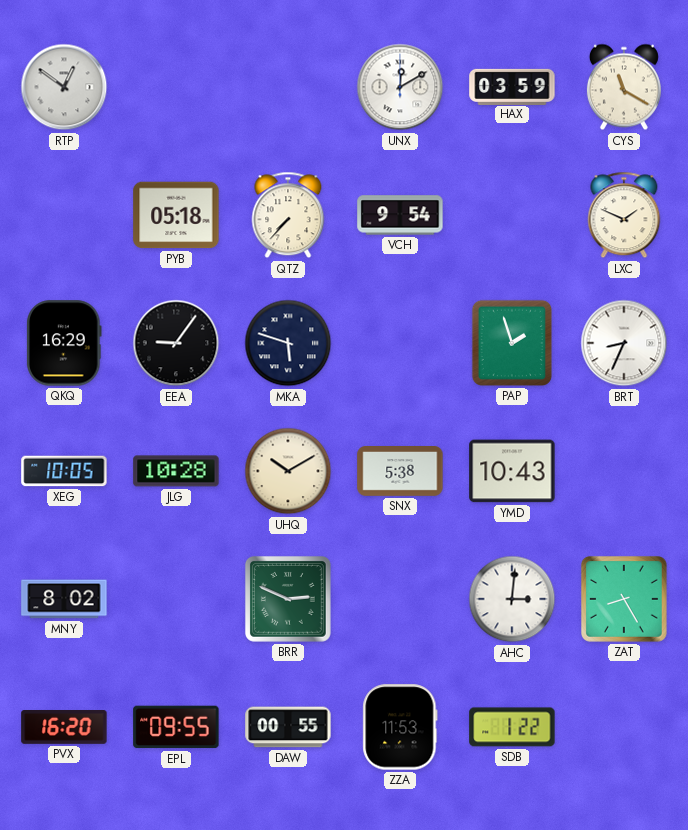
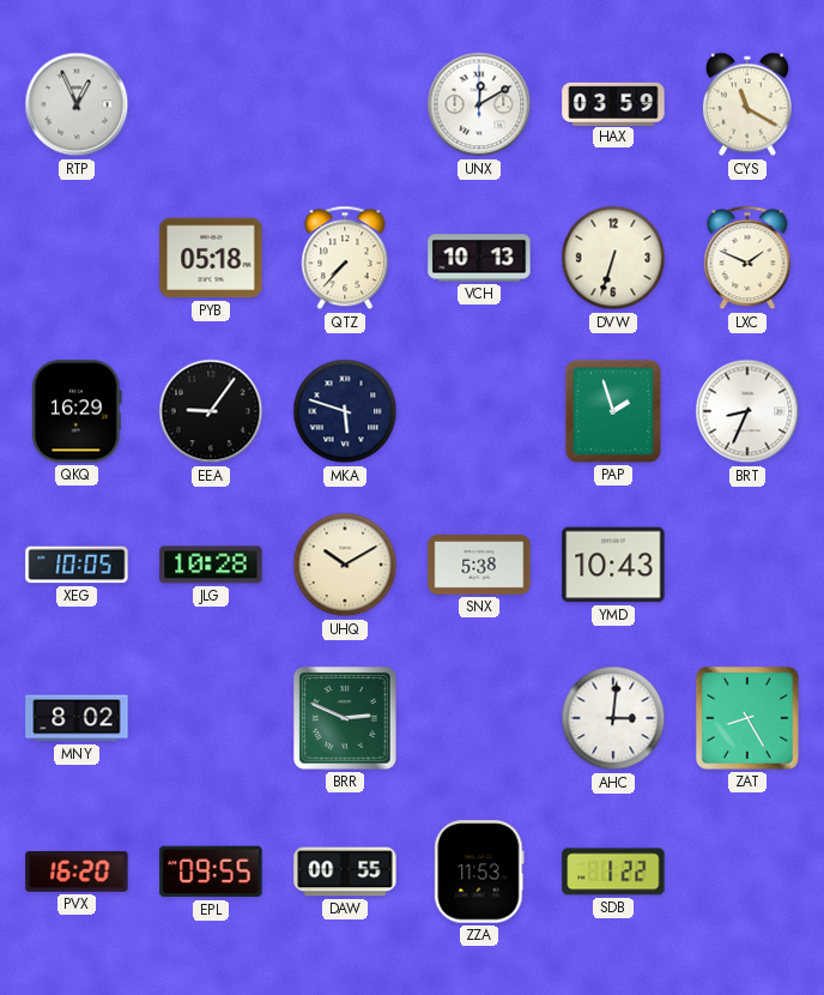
RTP: 12:51 -> 12:56
VCH: 9:54 -> 10:13
DVW: none -> 6:33
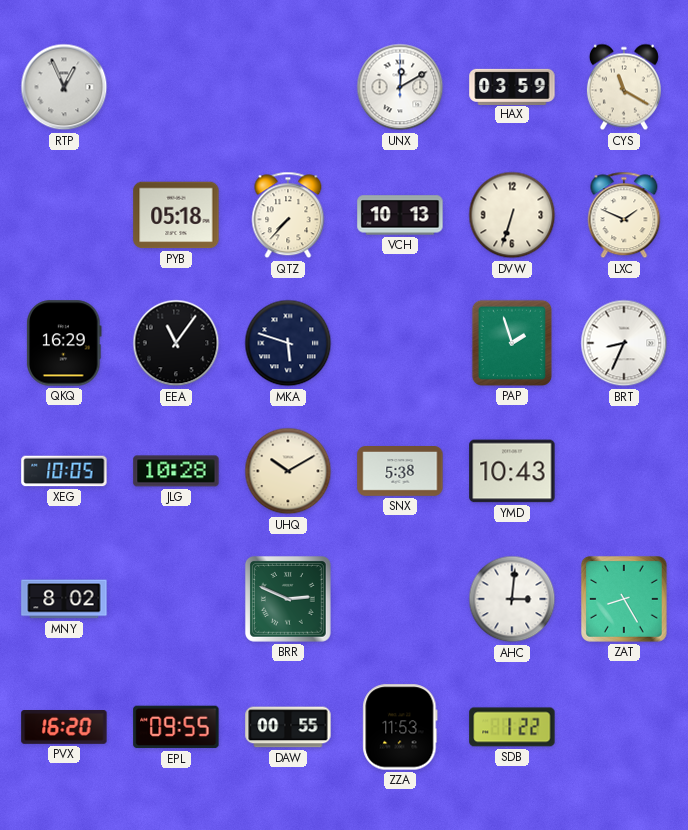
EEA: 9:06 -> 11:06
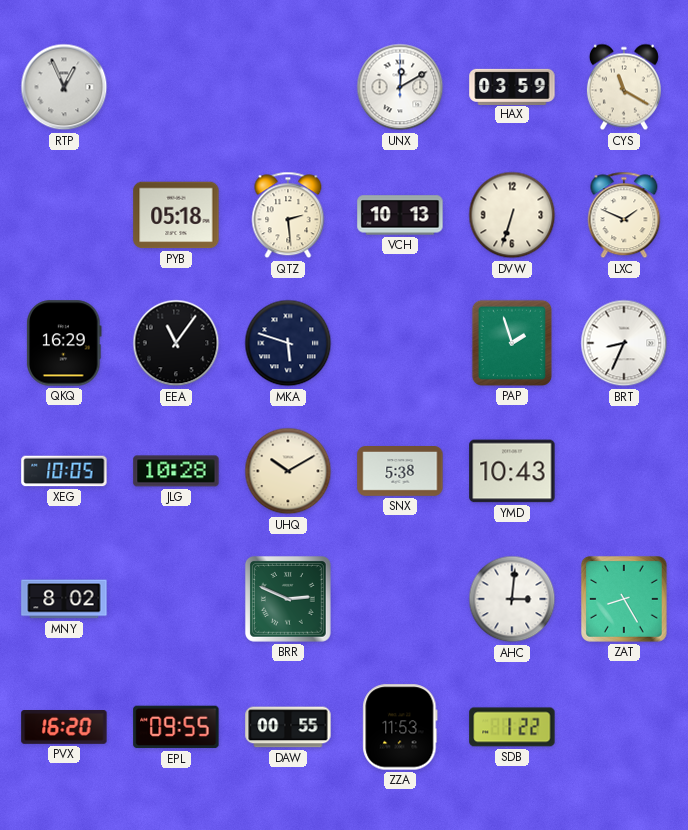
QTZ: 7:37 -> 2:29
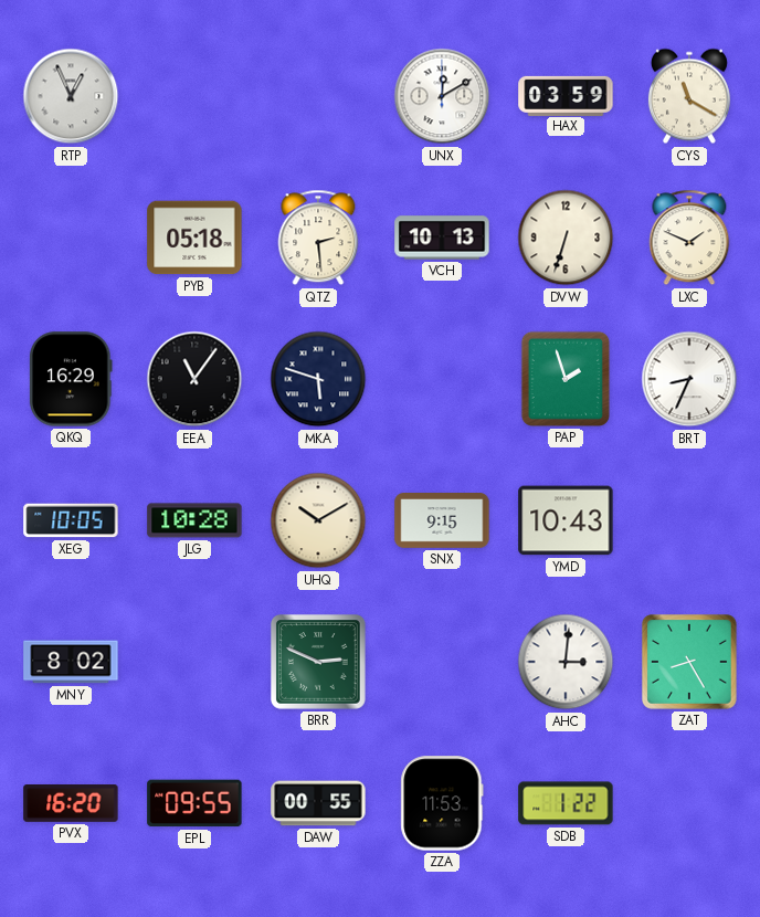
SNX: 5:38 -> 9:15
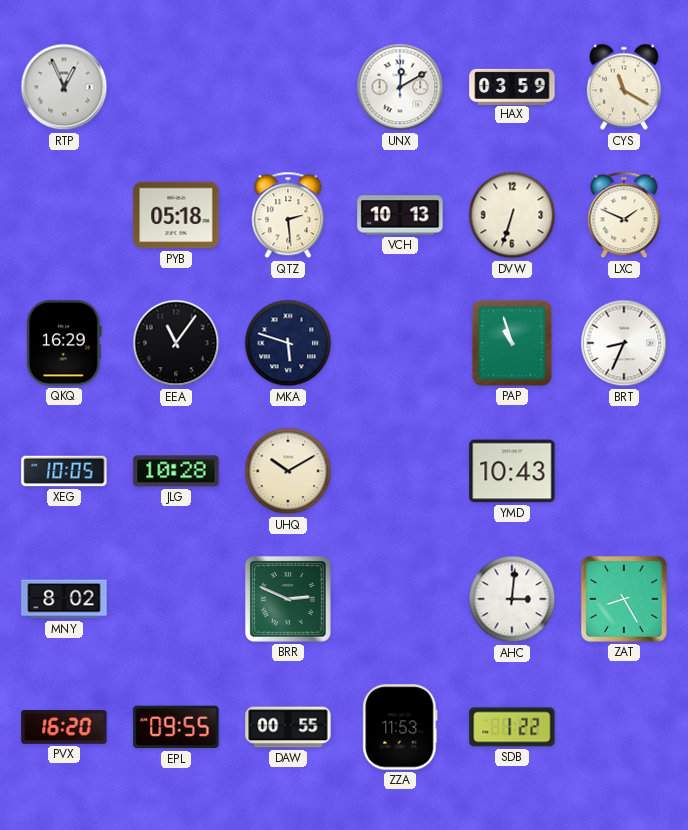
PAP: 1:57 -> 10:57
SNX: 9:15 -> none
